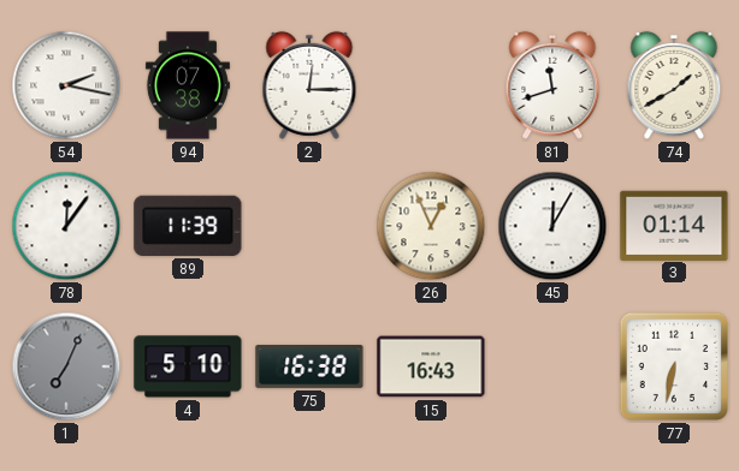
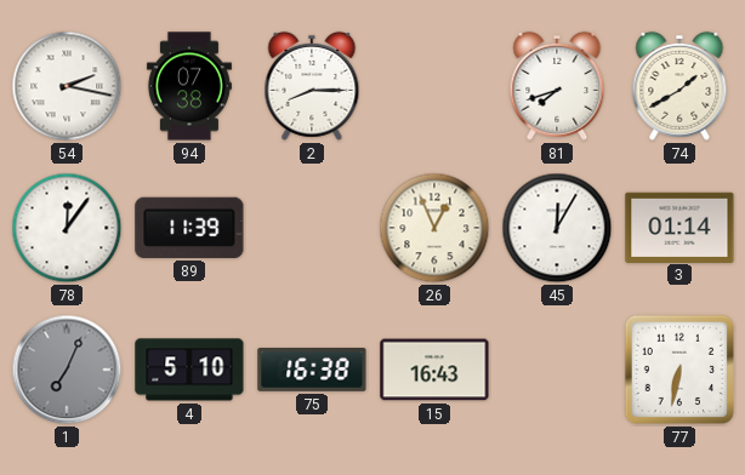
2: 12:15 -> 8:15
81: 11:42 -> 7:42
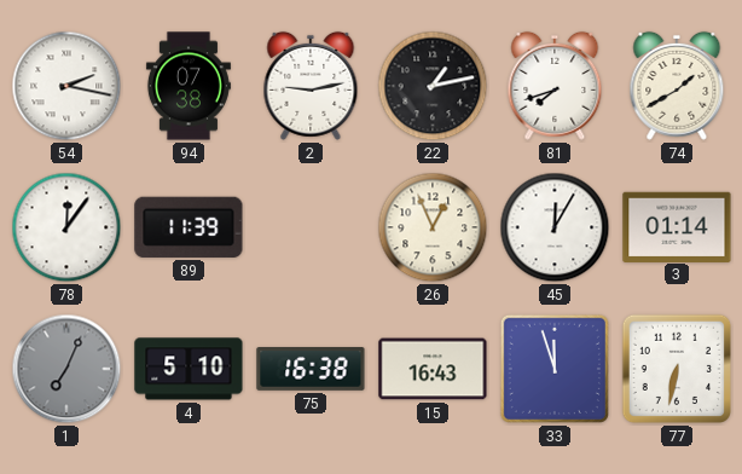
2: 8:15 -> 9:13
22: none -> 1:13
33: none -> 11:57
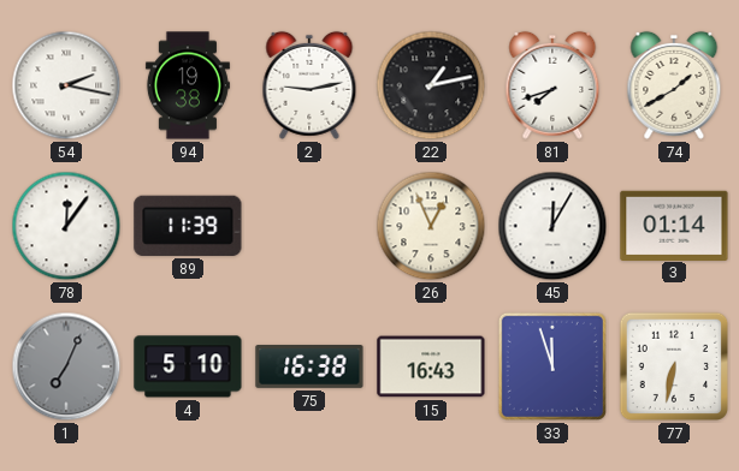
94: 07:38 -> 19:38
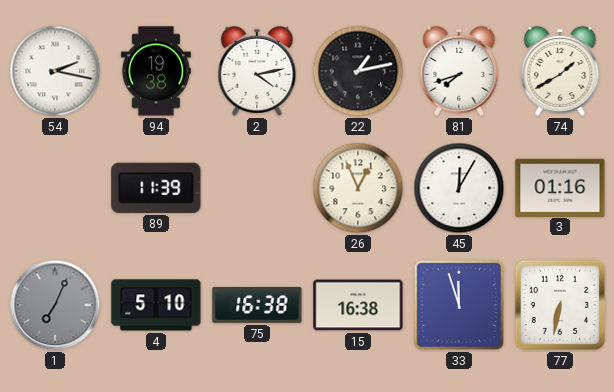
2: 9:13 -> 4:13
78: 12:06 -> none
3: 01:14 -> 01:16
15: 16:43 -> 16:38
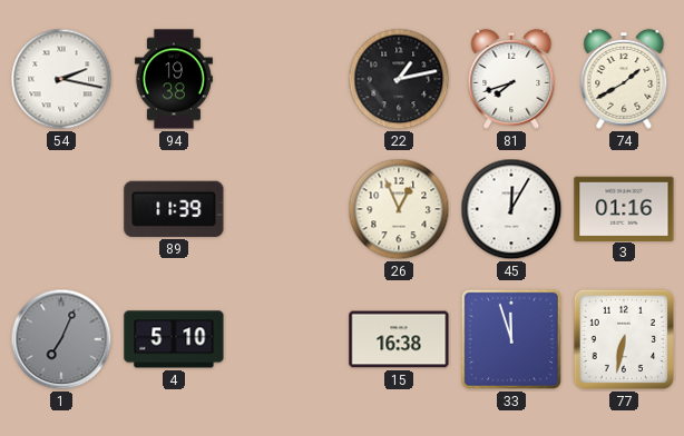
2: 4:13 -> none
75: 16:38 -> none
